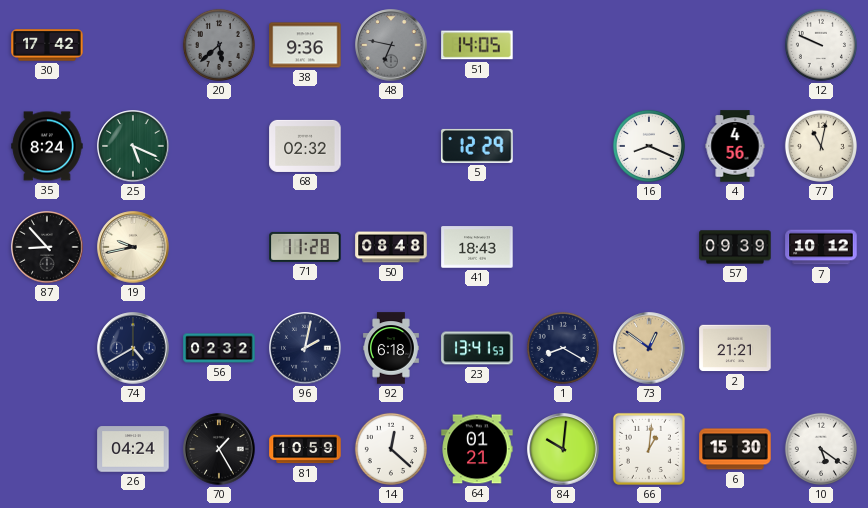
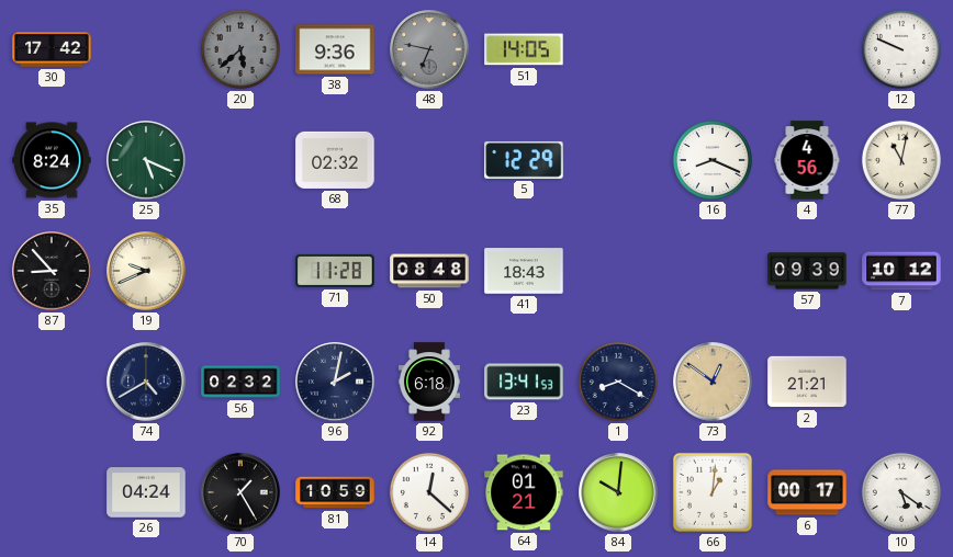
19: 9:43 -> 9:41
6: 15:30 -> 00:17
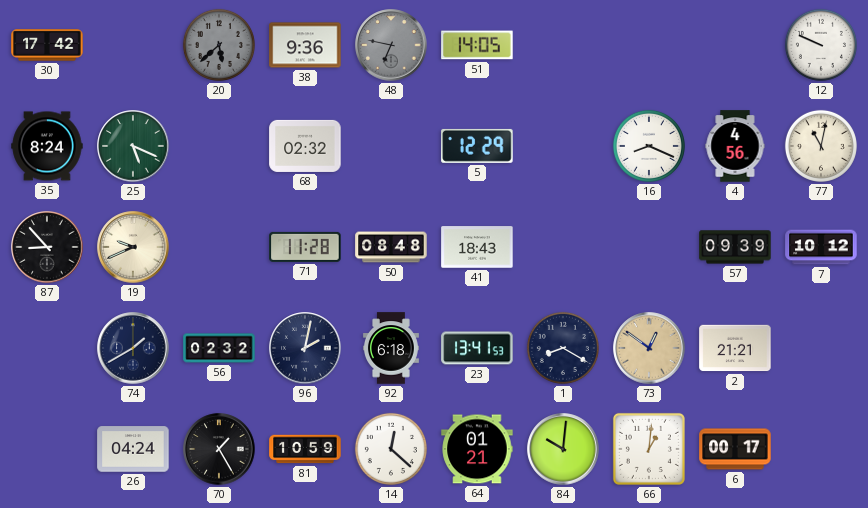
74: 4:40 -> 1:40
10: 5:21 -> none
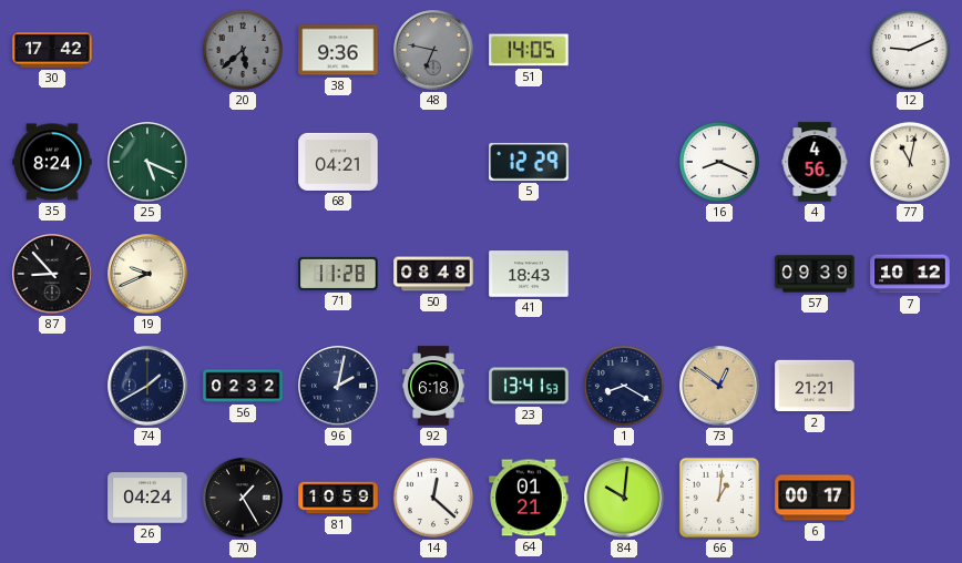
12: 9:49 -> 9:11
68: 02:32 -> 04:21
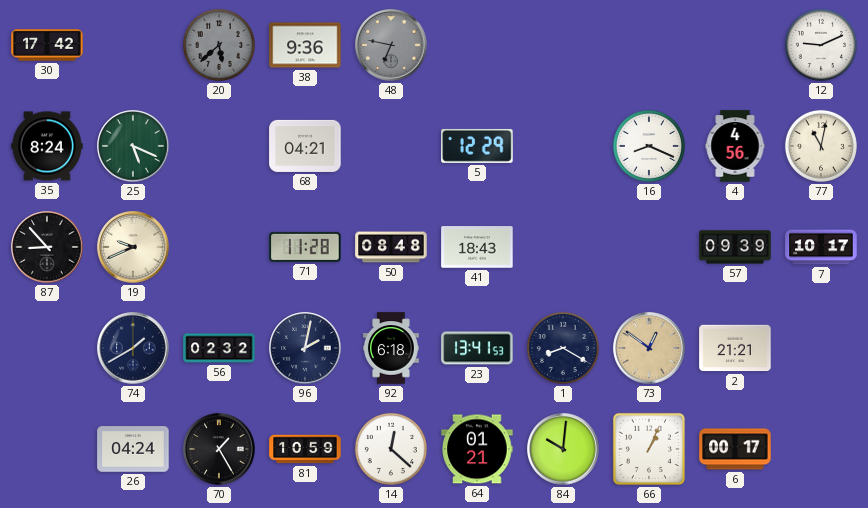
51: 14:05 -> none
7: 10:12 -> 10:17
66: 1:01 -> 1:04
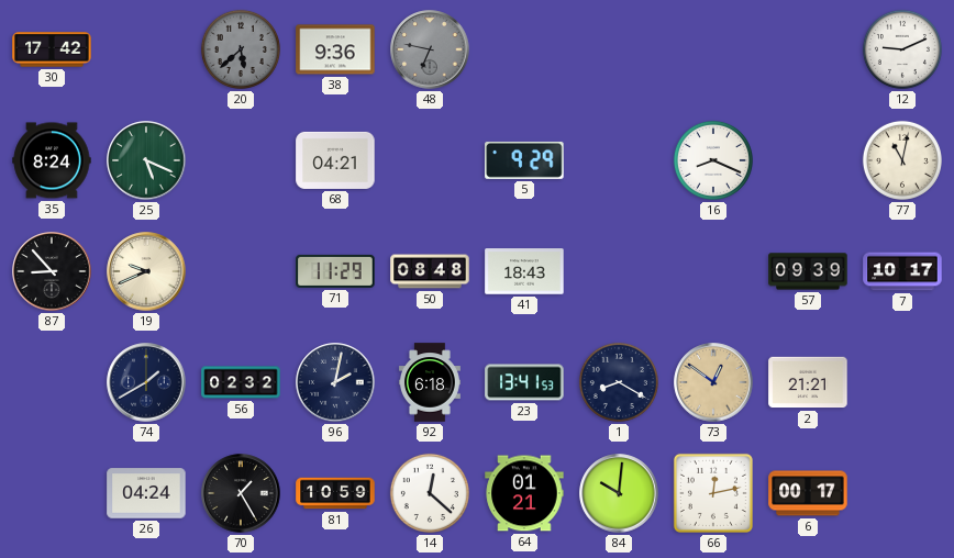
5: 12:29 -> 9:29
4: 4:56 -> none
71: 11:28 -> 11:29
66: 1:04 -> 12:13
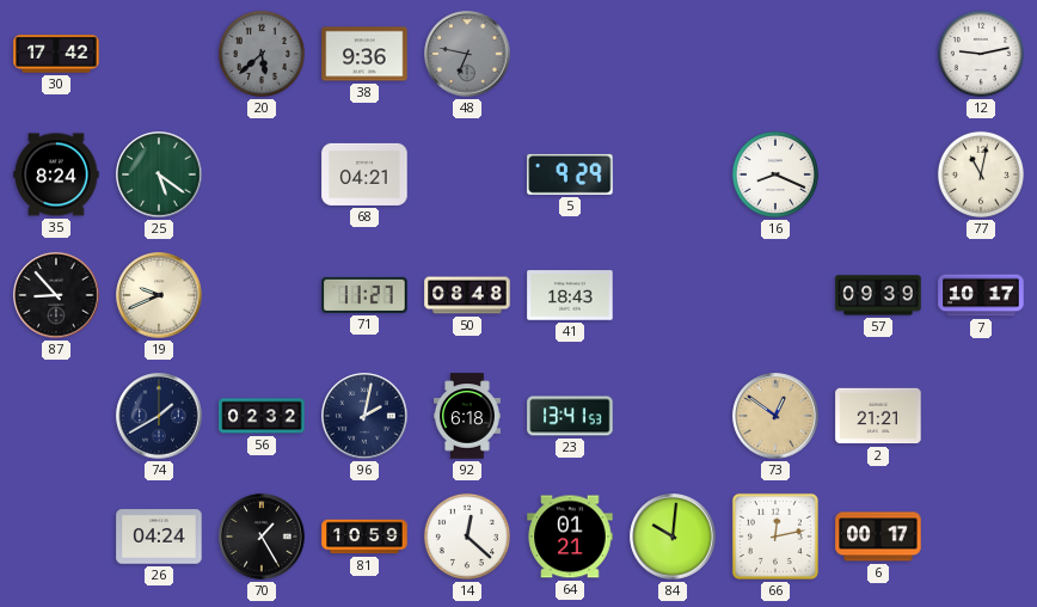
12: 9:11 -> 9:13
25: 5:19 -> 5:21
71: 11:29 -> 11:27
1: 8:20 -> none
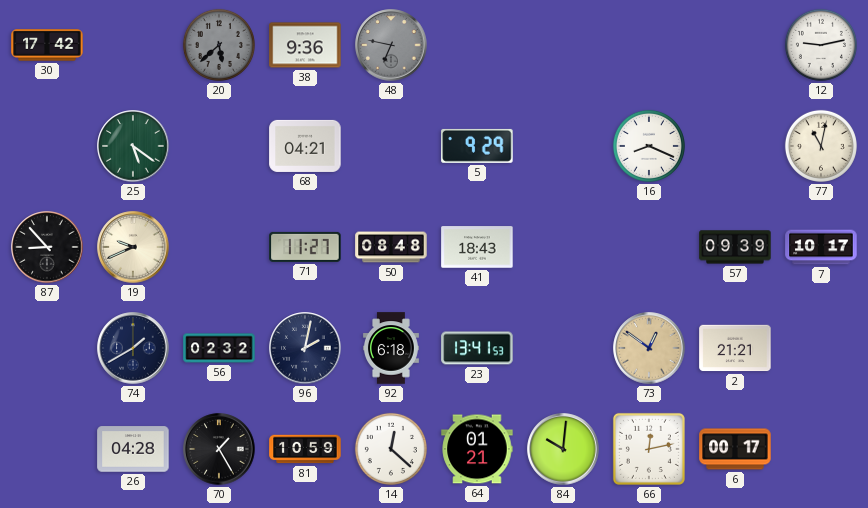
35: 8:24 -> none
26: 04:24 -> 04:28
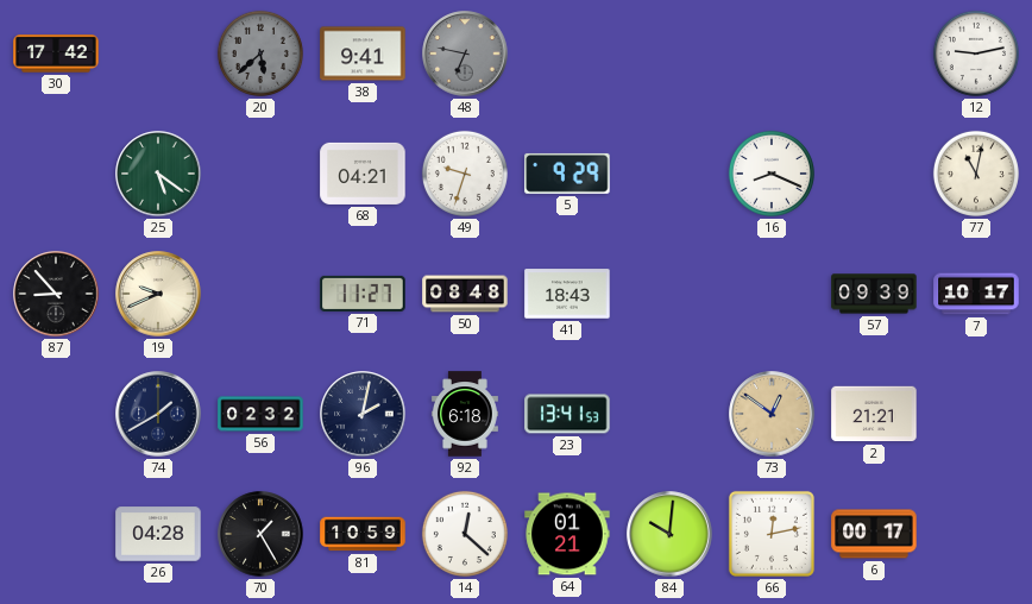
38: 9:36 -> 9:41
49: none -> 9:33
